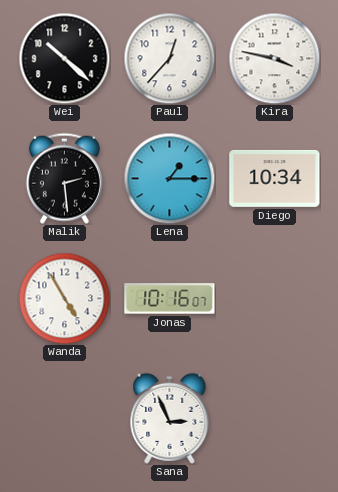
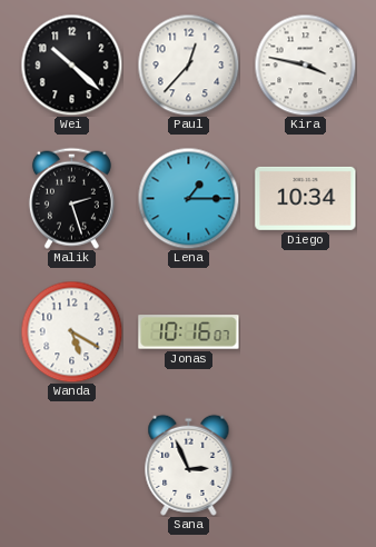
Malik: 2:29 -> 2:27
Wanda: 4:55 -> 5:20
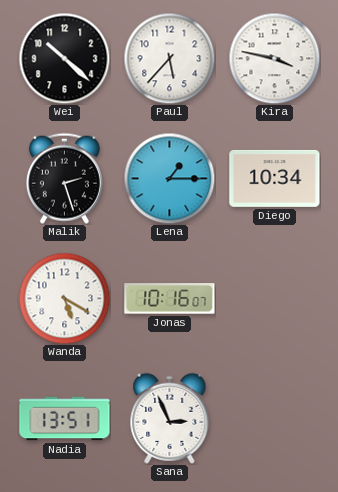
Paul: 12:37 -> 5:37
Nadia: none -> 13:51
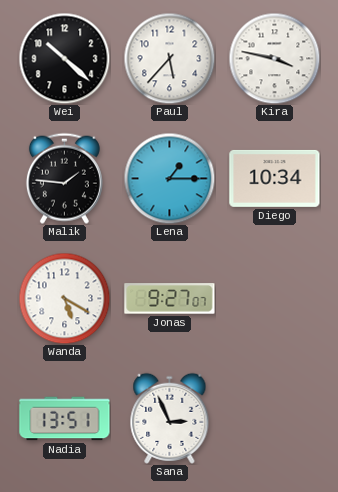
Malik: 2:27 -> 1:46
Jonas: 10:16 -> 9:27
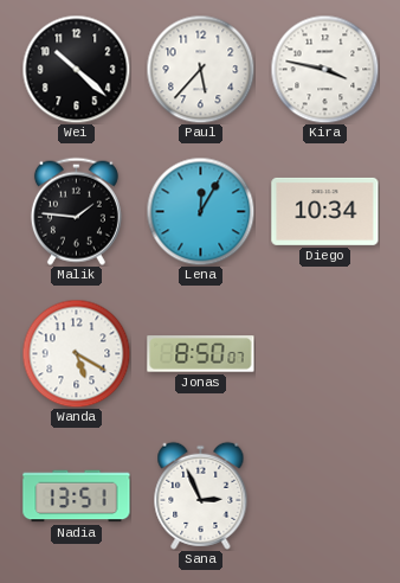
Lena: 1:15 -> 12:05
Jonas: 9:27 -> 8:50
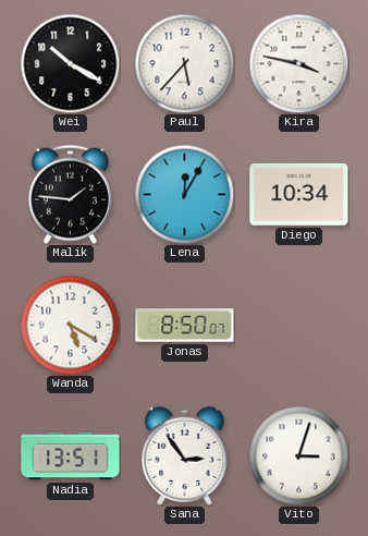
Wei: 10:22 -> 10:20
Sana: 2:56 -> 2:54
Vito: none -> 3:03
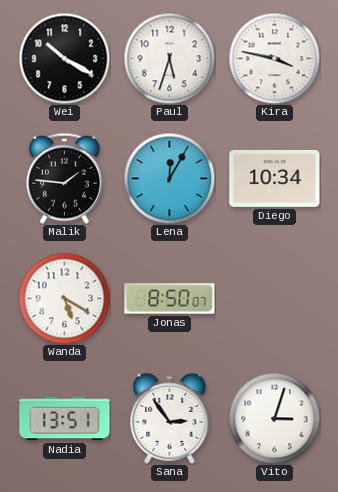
Paul: 5:37 -> 5:33
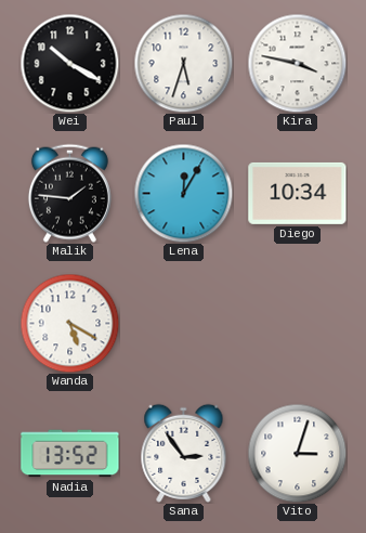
Jonas: 8:50 -> none
Nadia: 13:51 -> 13:52
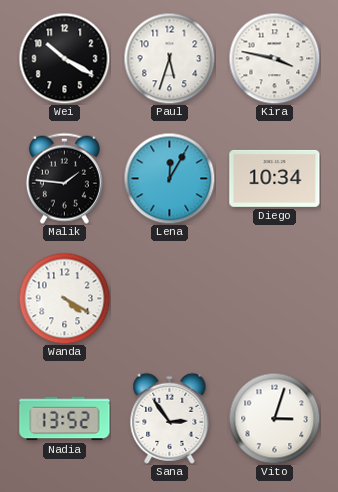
Wanda: 5:20 -> 4:20
